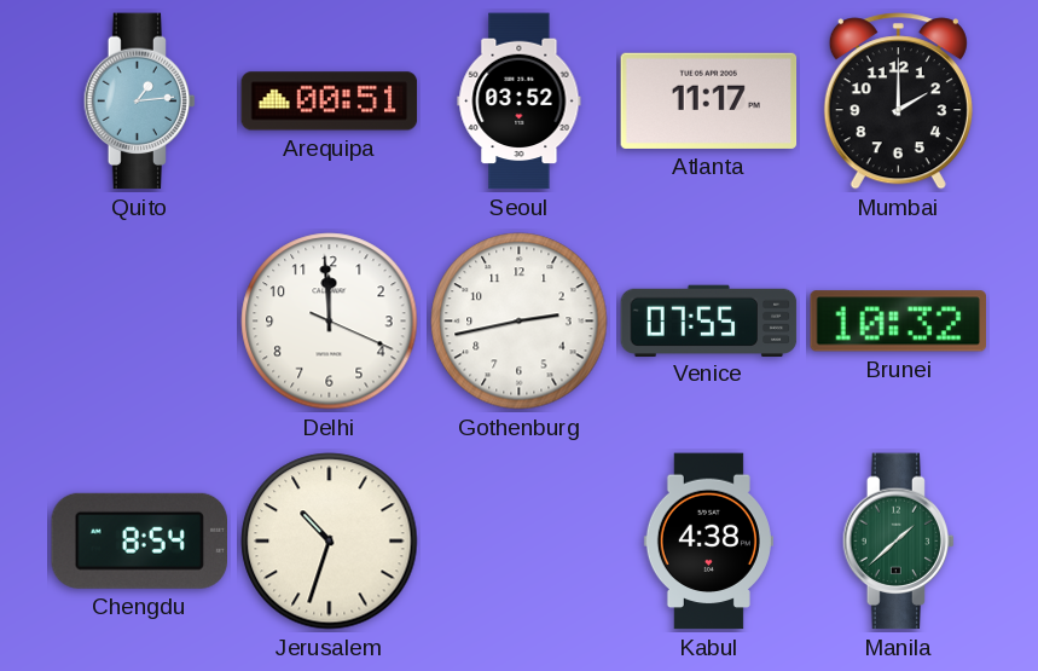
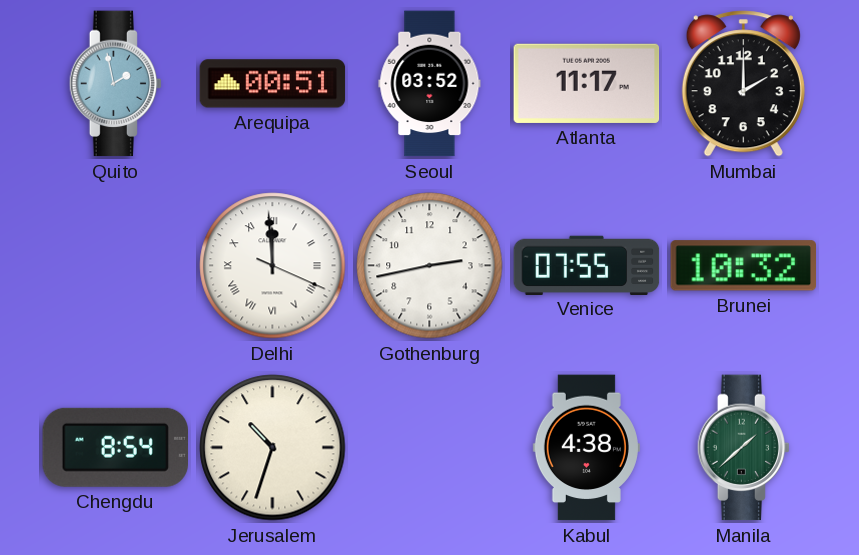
Quito: 1:14 -> 1:58
Delhi numerals: Arabic -> Roman
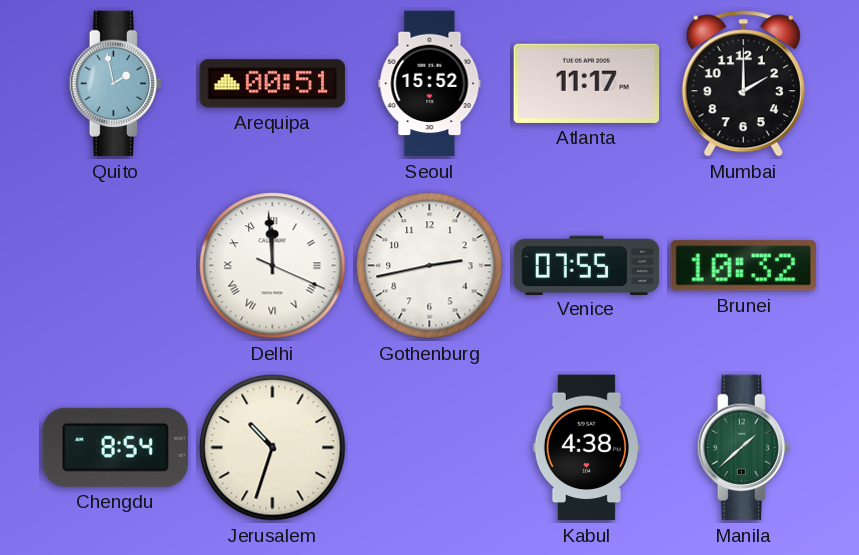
Seoul: 03:52 -> 15:52
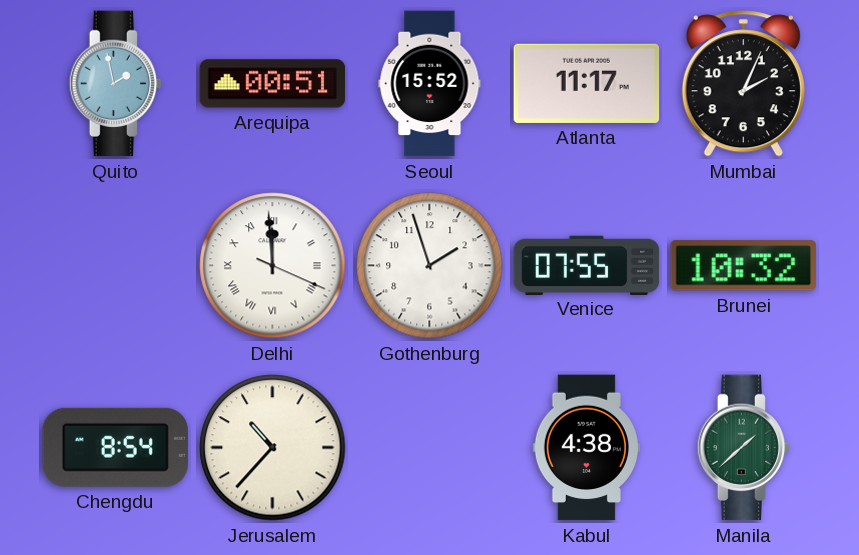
Mumbai: 2:00 -> 2:04
Gothenburg: 2:43 -> 1:57
Jerusalem: 10:33 -> 10:37
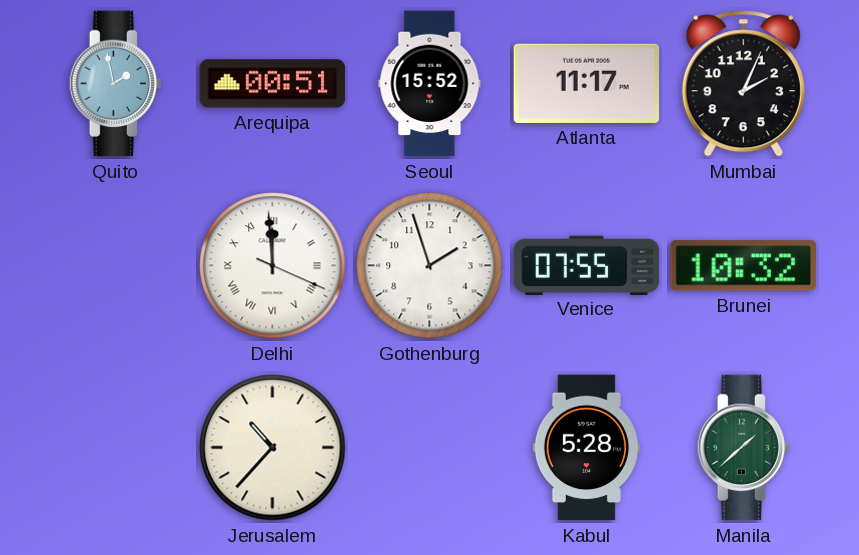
Chengdu: 8:54 -> none
Kabul: 4:38 -> 5:28
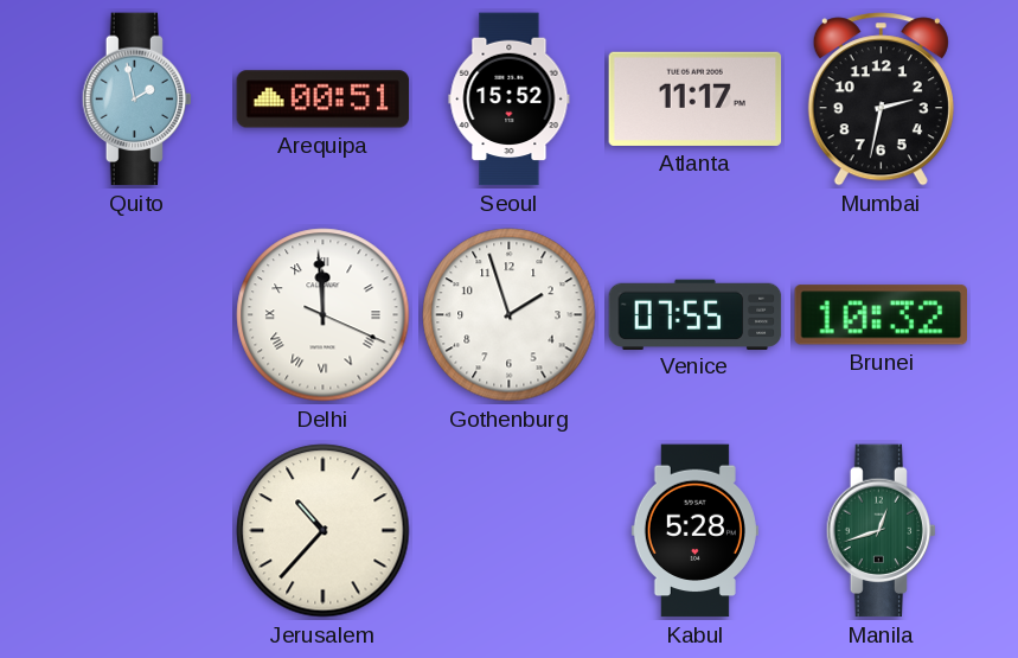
Mumbai: 2:04 -> 2:32
Manila: 1:38 -> 12:42
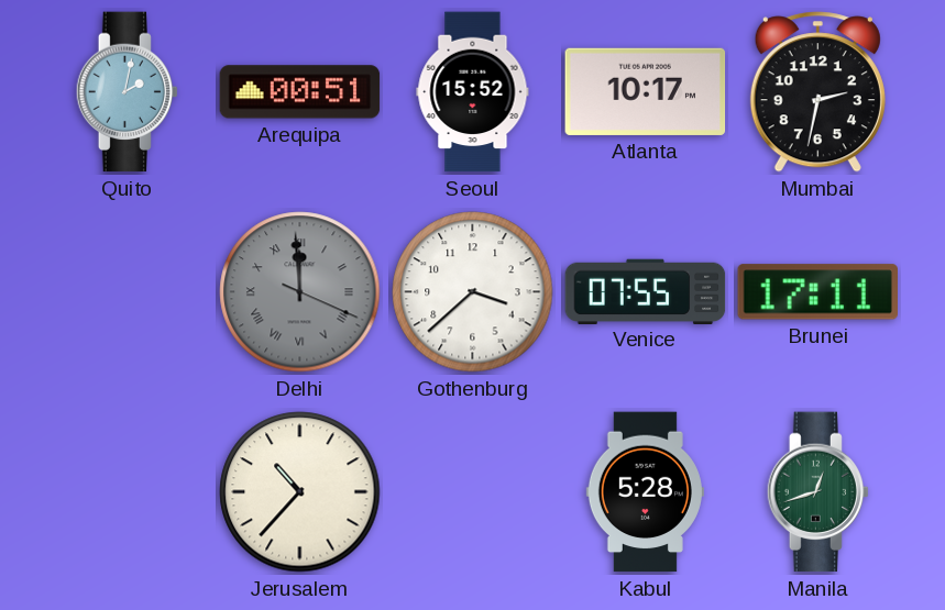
Quito: 1:58 -> 2:02
Atlanta: 11:17 -> 10:17
Delhi dial: white -> grey
Gothenburg: 1:57 -> 3:38
Brunei: 10:32 -> 17:11
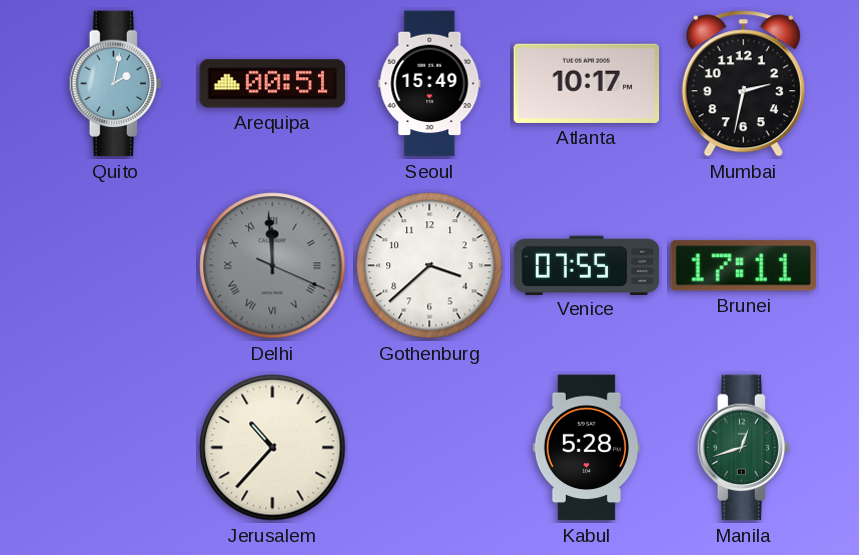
Seoul: 15:52 -> 15:49
